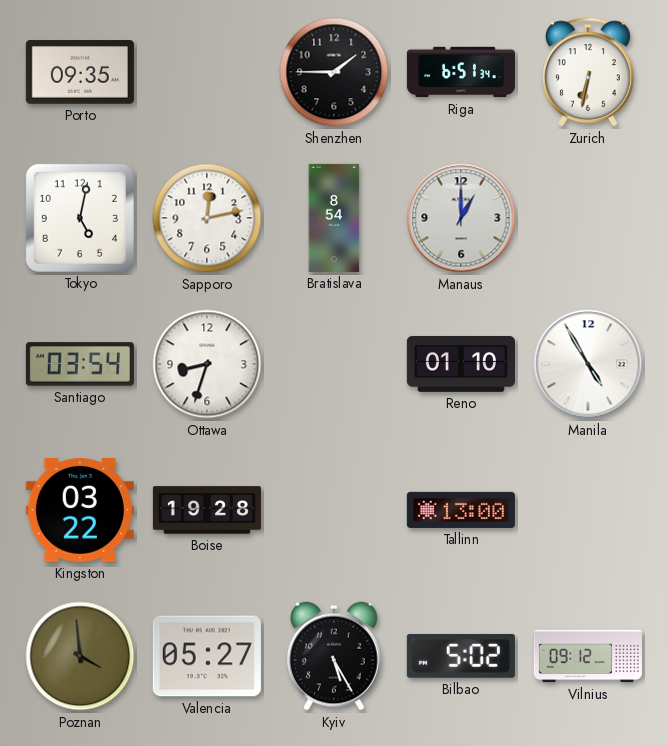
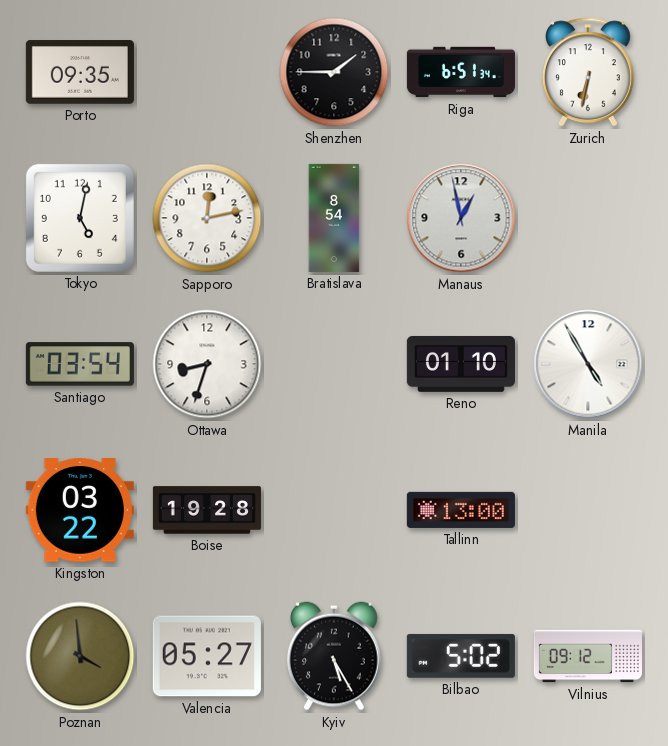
Manaus: 1:00 -> 12:58
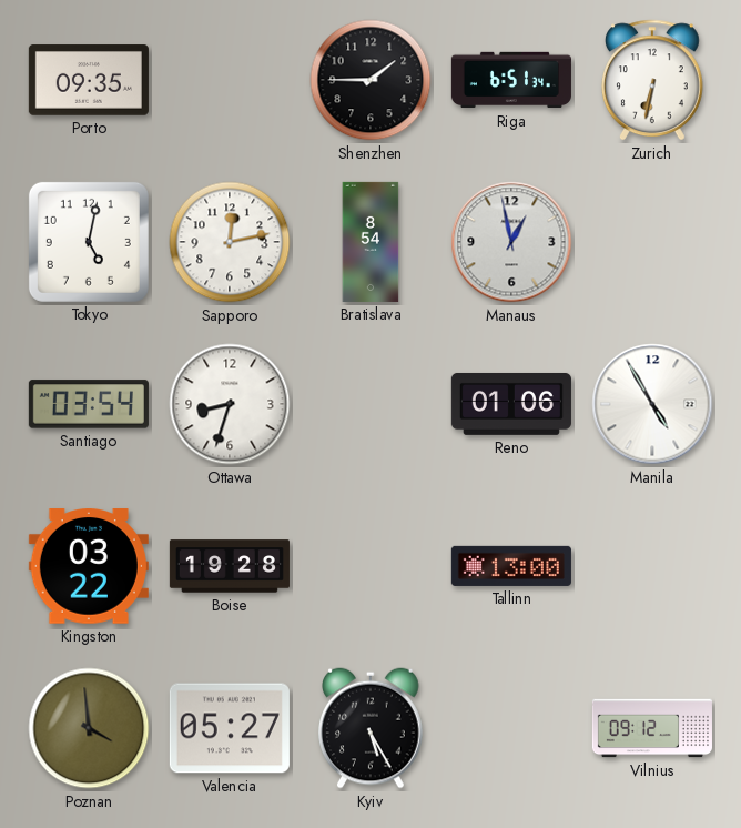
Reno: 01:10 -> 01:06
Bilbao: 5:02 -> none
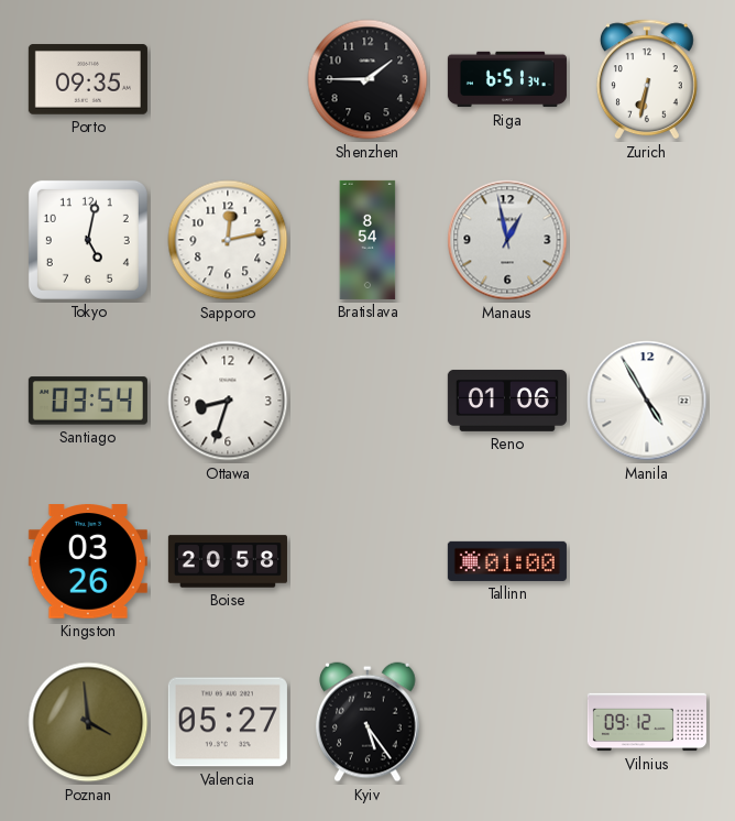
Kingston: 03:22 -> 03:26
Boise: 19:28 -> 20:58
Tallinn: 13:00 -> 01:00
Kyiv: 5:25 -> 5:24
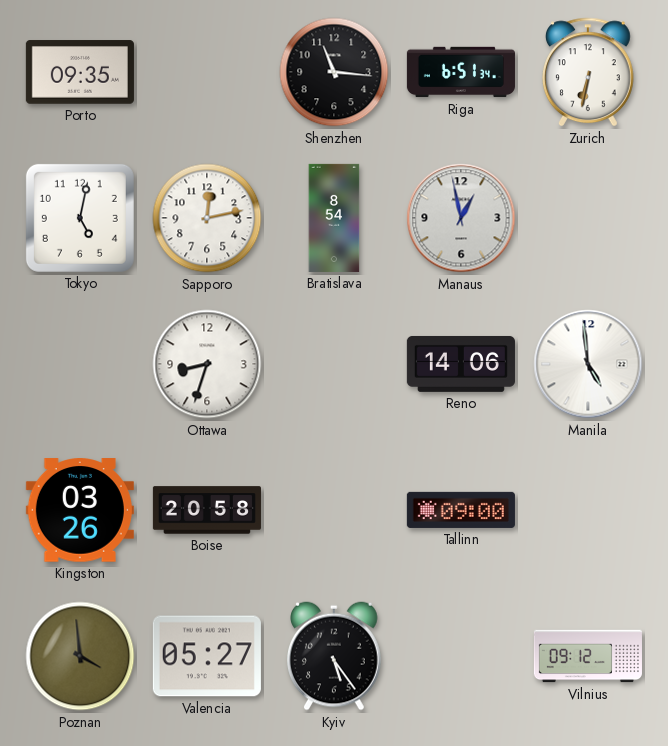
Shenzhen: 1:45 -> 11:16
Santiago: 03:54 -> none
Reno: 01:06 -> 14:06
Manila: 4:55 -> 4:59
Tallinn: 01:00 -> 09:00
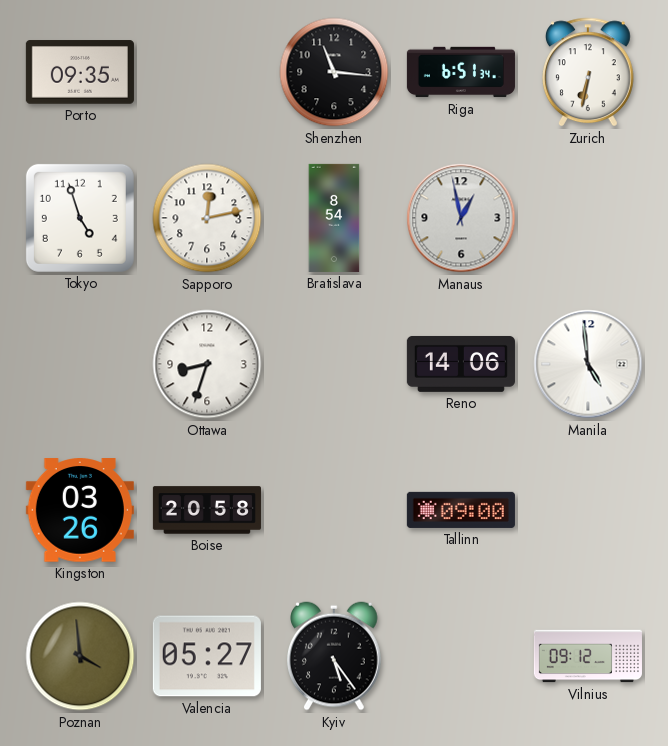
Tokyo: 5:02 -> 4:57
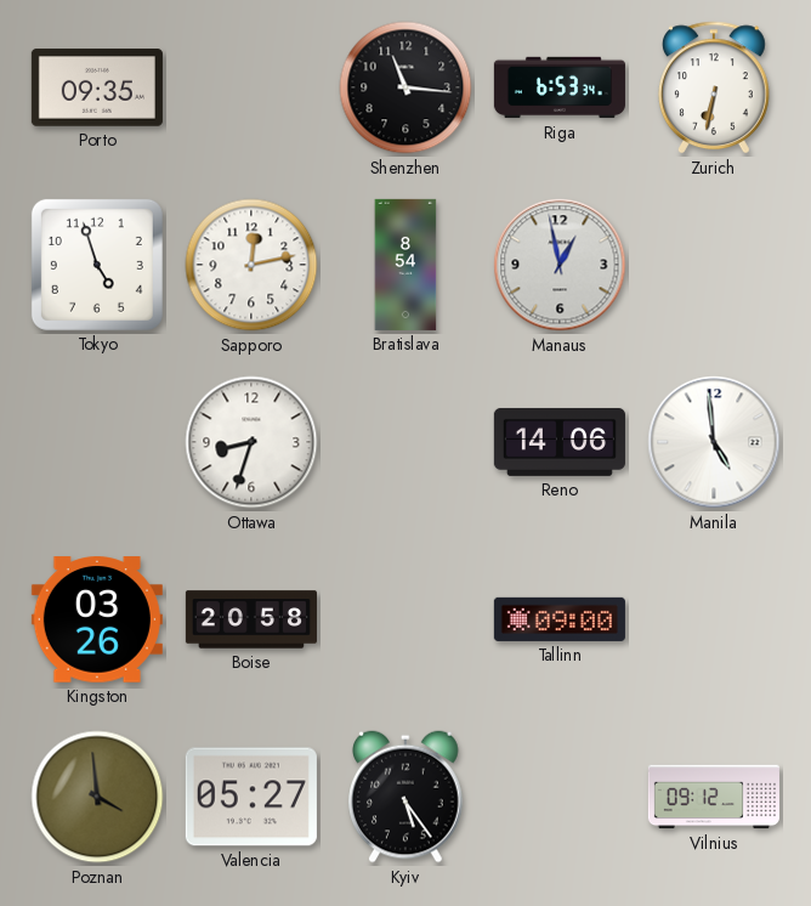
Riga: 6:51 -> 6:53
